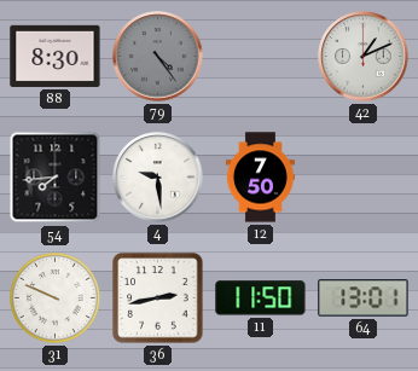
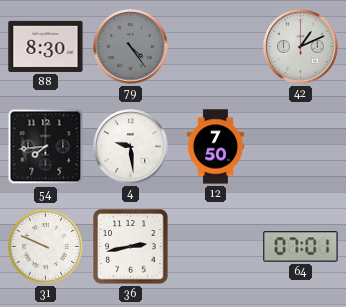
11: 11:50 -> none
64: 13:01 -> 07:01
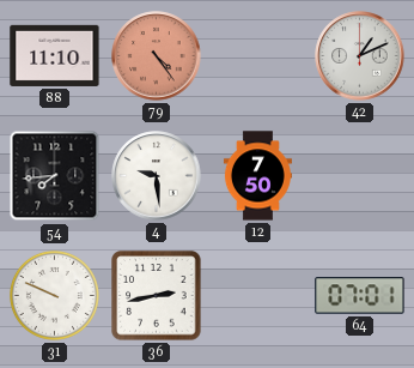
88: 8:30 -> 11:10
79 dial: grey -> salmon
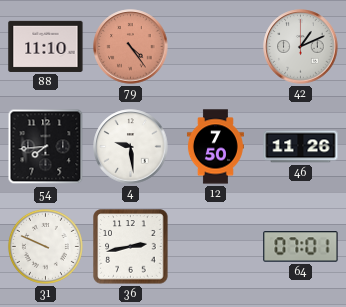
46: none -> 11:26
